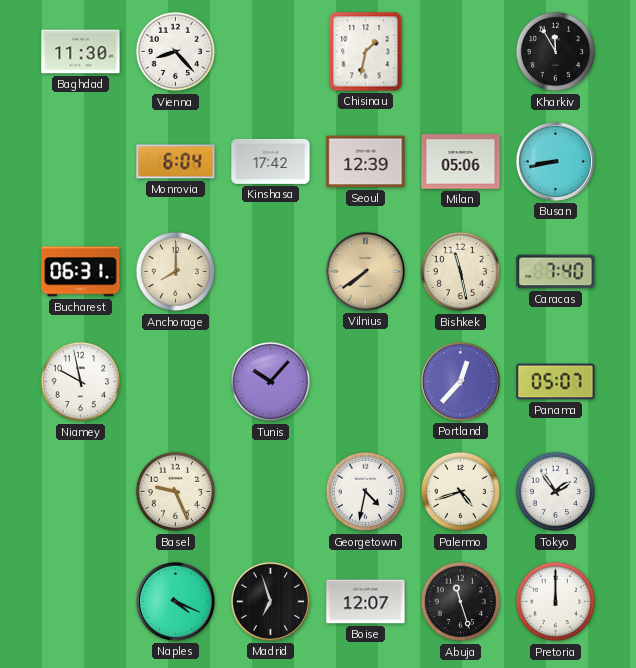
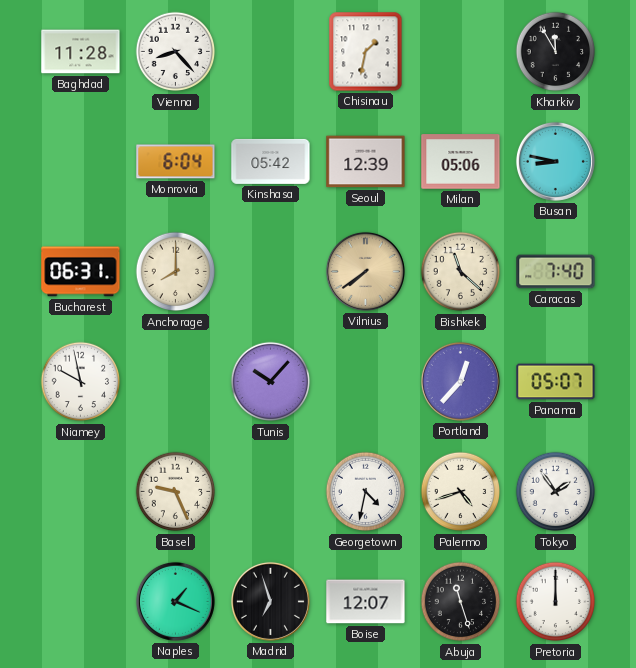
Baghdad: 11:30 -> 11:28
Kinshasa: 17:42 -> 05:42
Busan: 8:43 -> 8:47
Bishkek: 11:28 -> 11:22
Naples: 4:19 -> 1:19
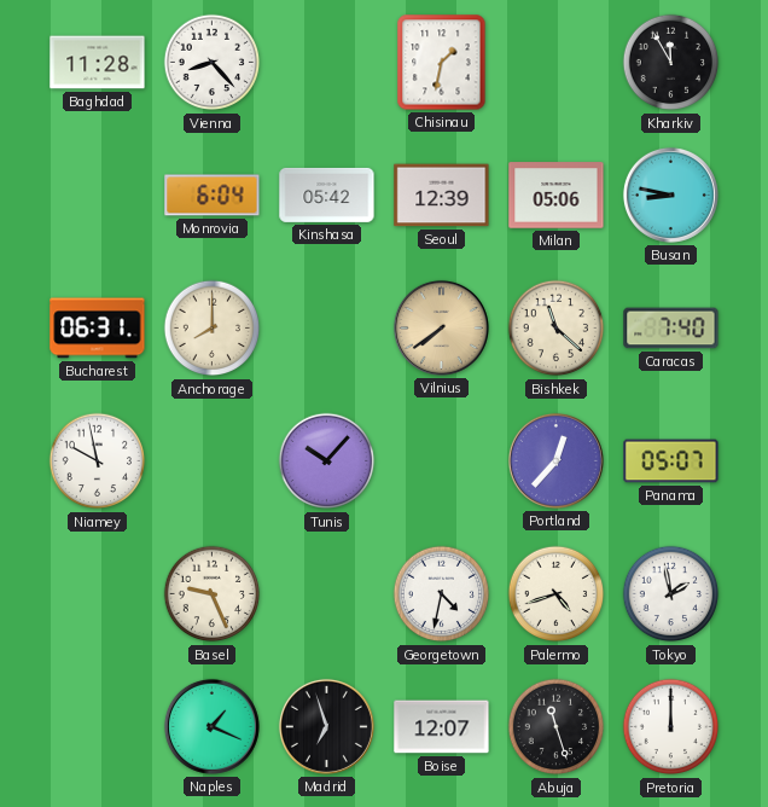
Tokyo: 1:54 -> 1:58
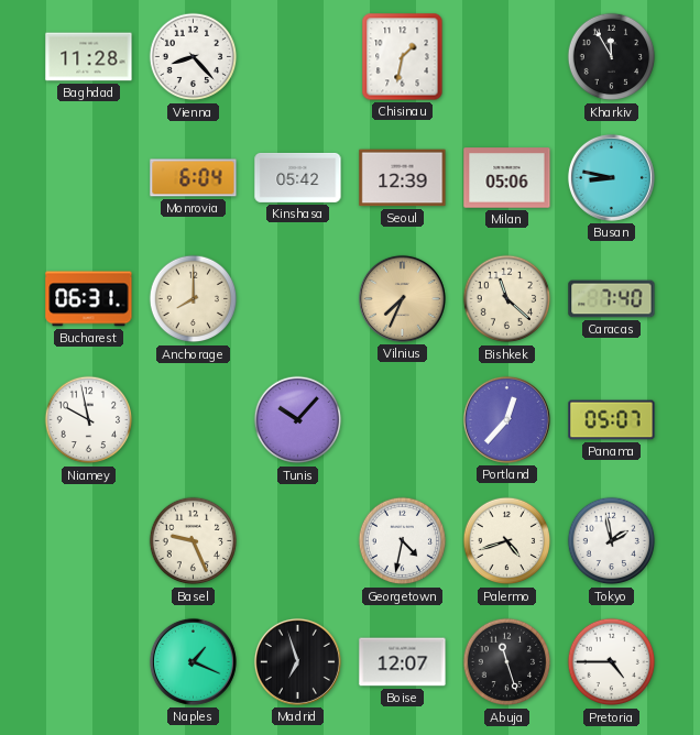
Vilnius: 7:39 -> 7:34
Pretoria: 12:00 -> 4:45
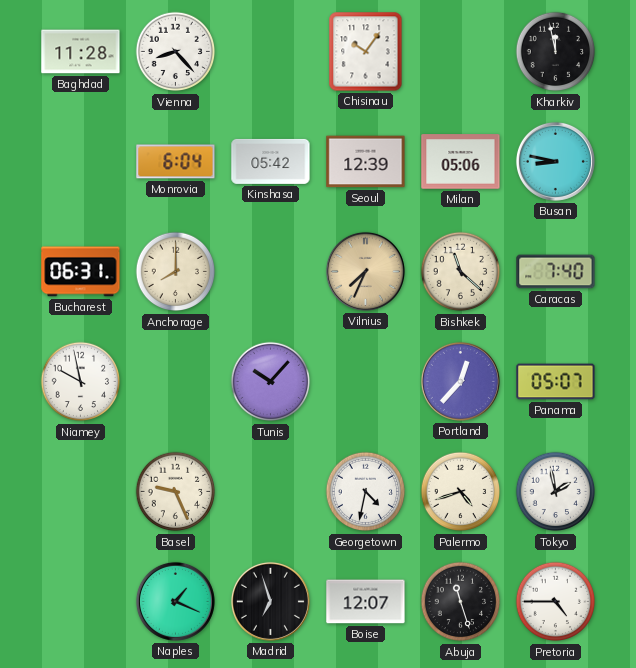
Chisinau: 1:32 -> 10:06
Kharkiv: 11:55 -> 11:58
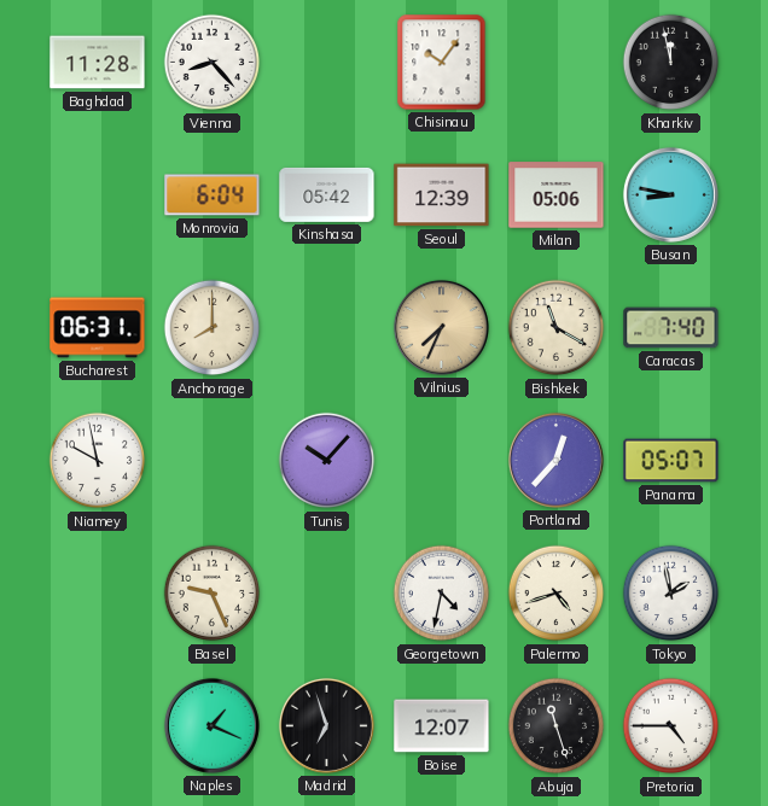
Bishkek: 11:22 -> 11:20
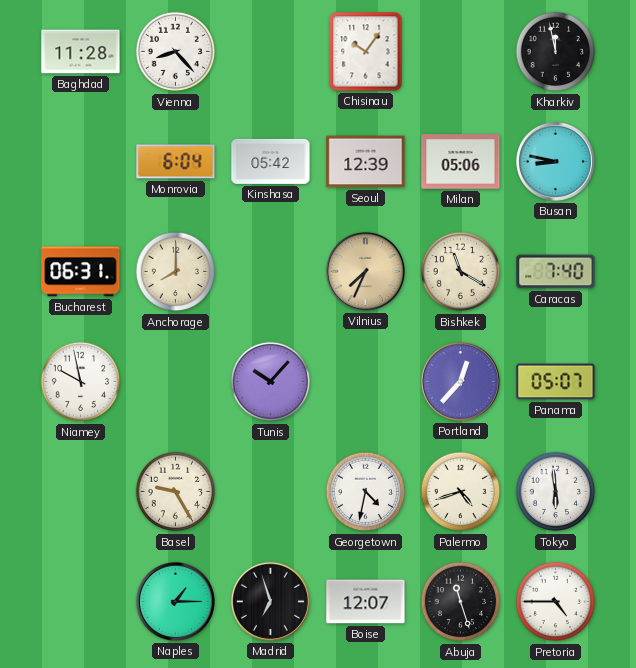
Basel: 9:26 -> 9:25
Tokyo: 1:58 -> 5:59
Naples: 1:19 -> 1:15
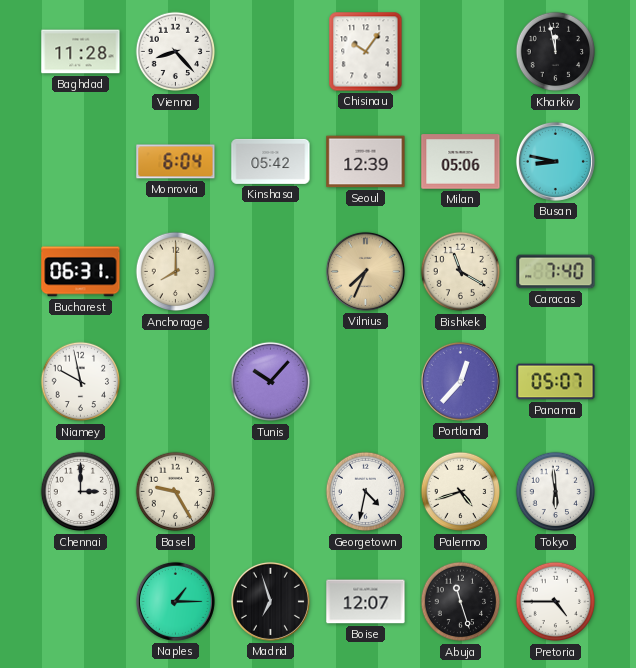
Chennai: none -> 3:00
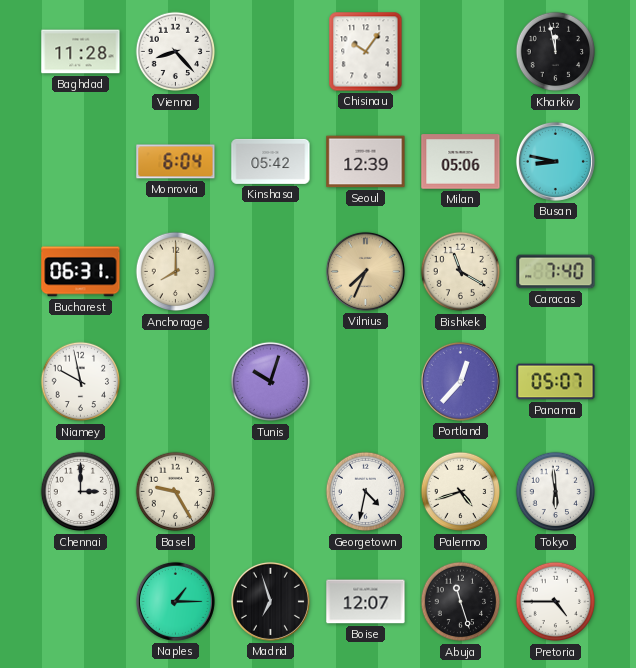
Tunis: 10:07 -> 10:03
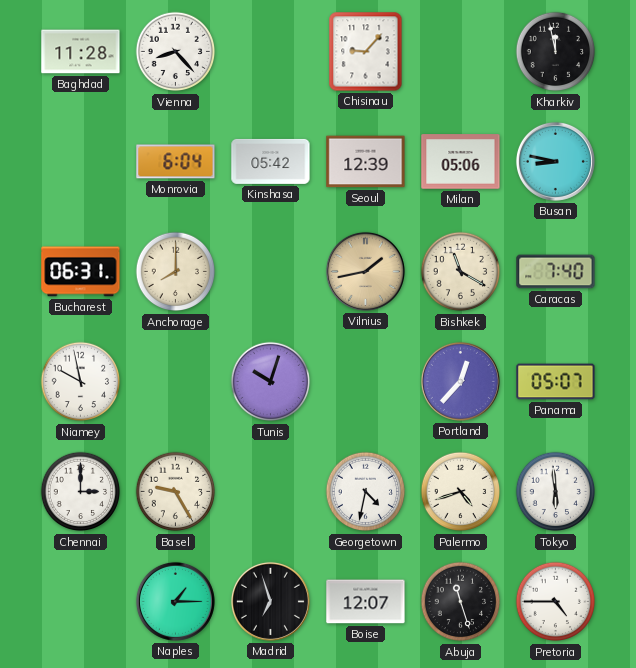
Chisinau: 10:06 -> 9:07
Vilnius: 7:34 -> 1:43
